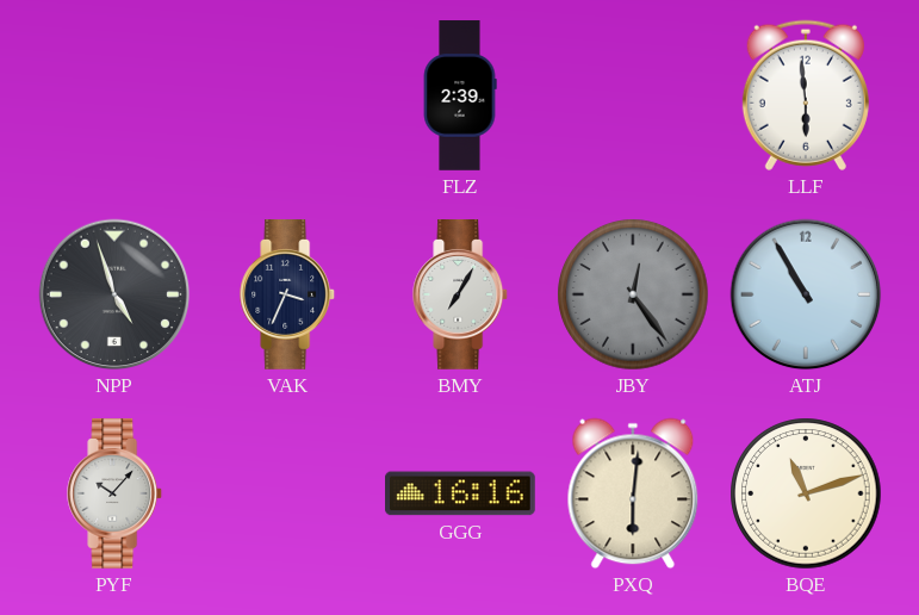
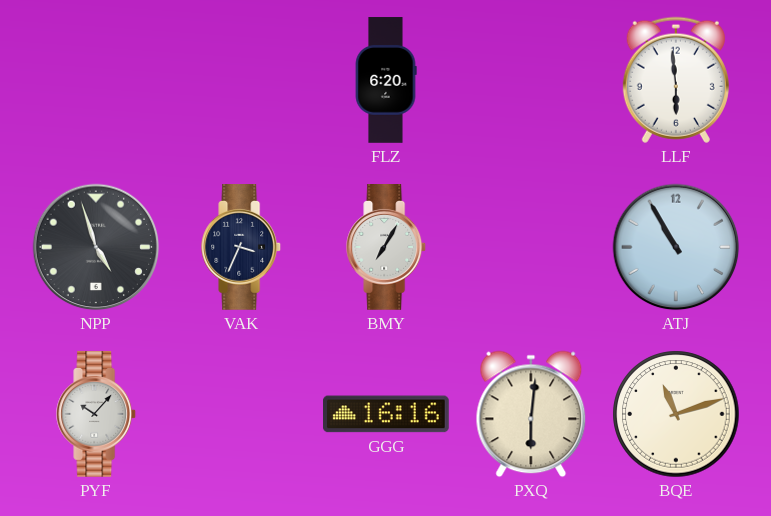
FLZ: 2:39 -> 6:20
JBY: 12:24 -> none
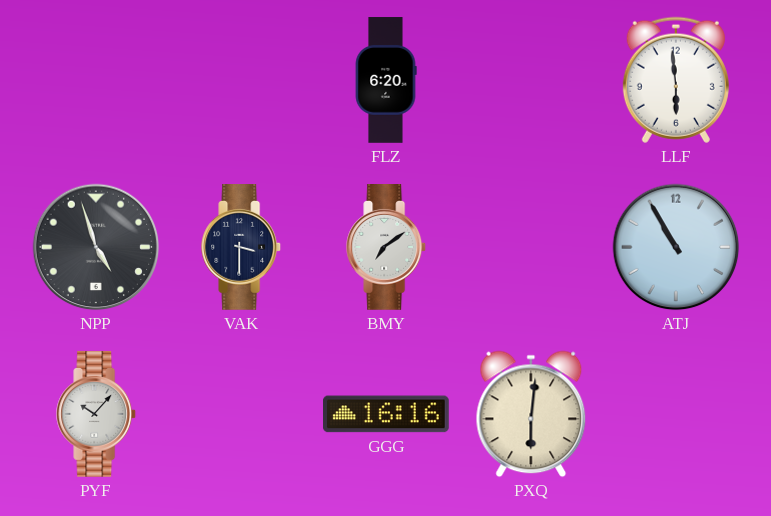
VAK: 3:34 -> 3:30
BMY: 7:05 -> 7:09
BQE: 11:12 -> none
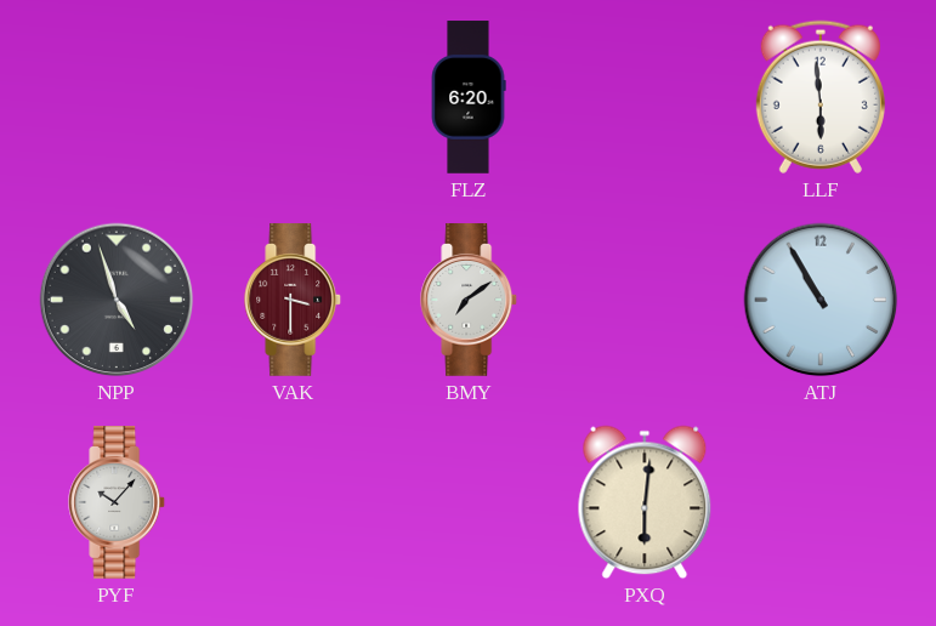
VAK dial: navy -> burgundy
GGG: 16:16 -> none
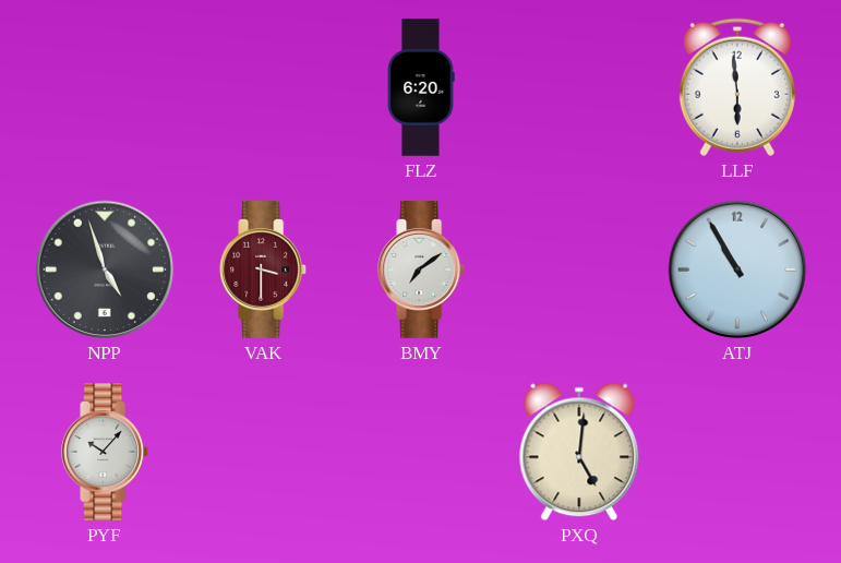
PXQ: 6:01 -> 5:01
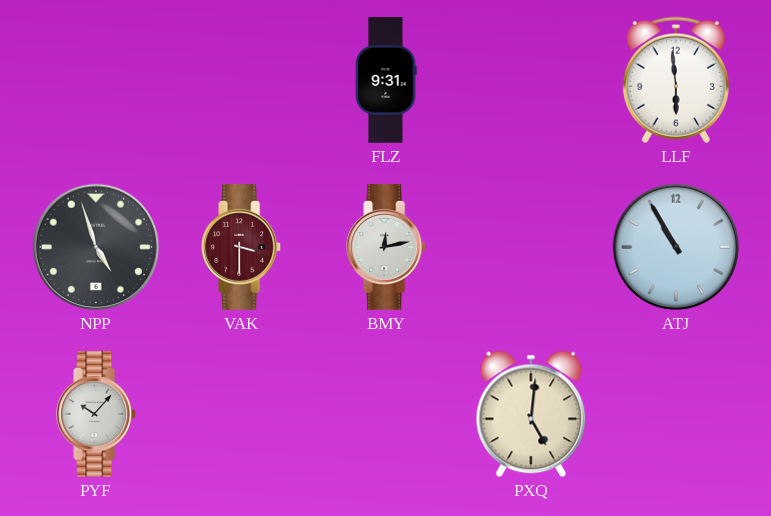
FLZ: 6:20 -> 9:31
BMY: 7:09 -> 12:13
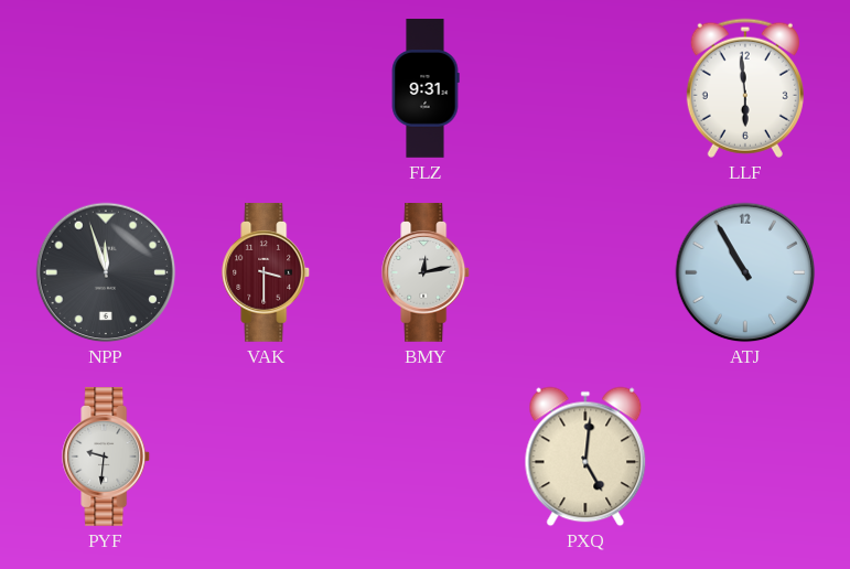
NPP: 4:57 -> 11:57
PYF: 10:07 -> 9:31
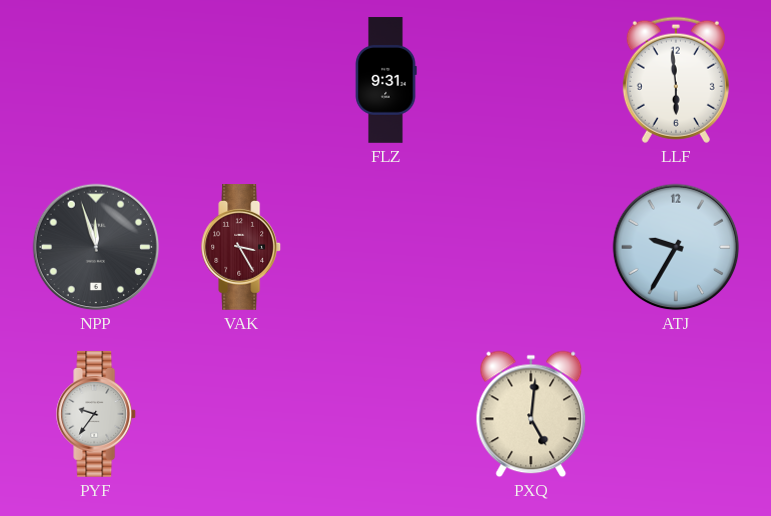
VAK: 3:30 -> 3:25
BMY: 12:13 -> none
ATJ: 10:55 -> 9:35
PYF: 9:31 -> 9:36
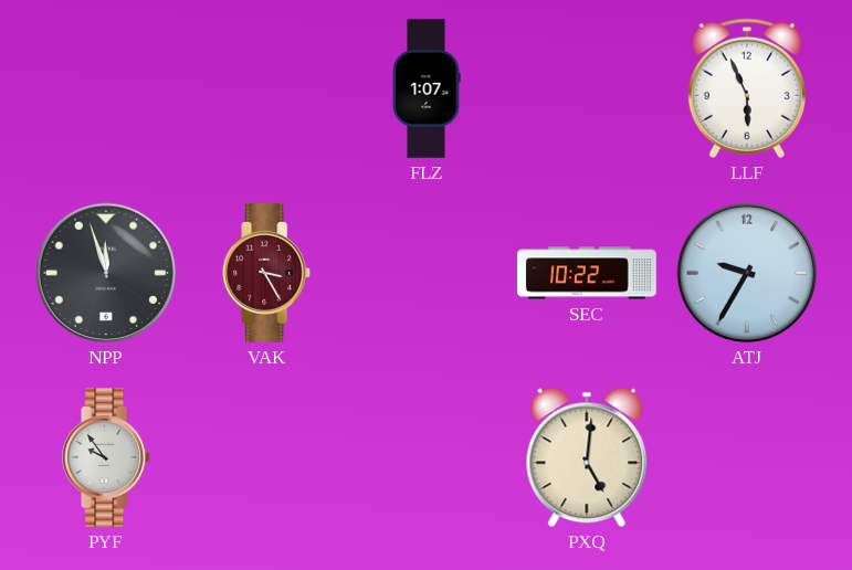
FLZ: 9:31 -> 1:07
LLF: 5:59 -> 5:56
SEC: none -> 10:22
PYF: 9:36 -> 9:54
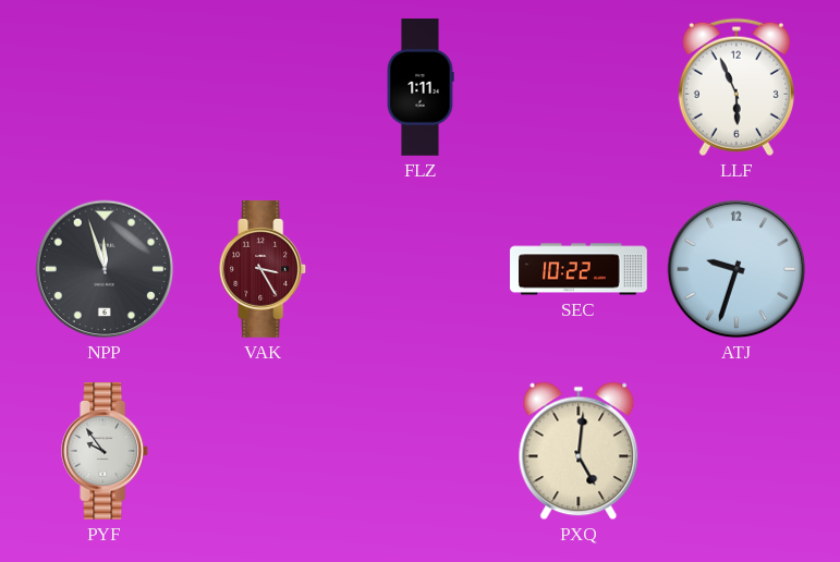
FLZ: 1:07 -> 1:11
ATJ: 9:35 -> 9:33
